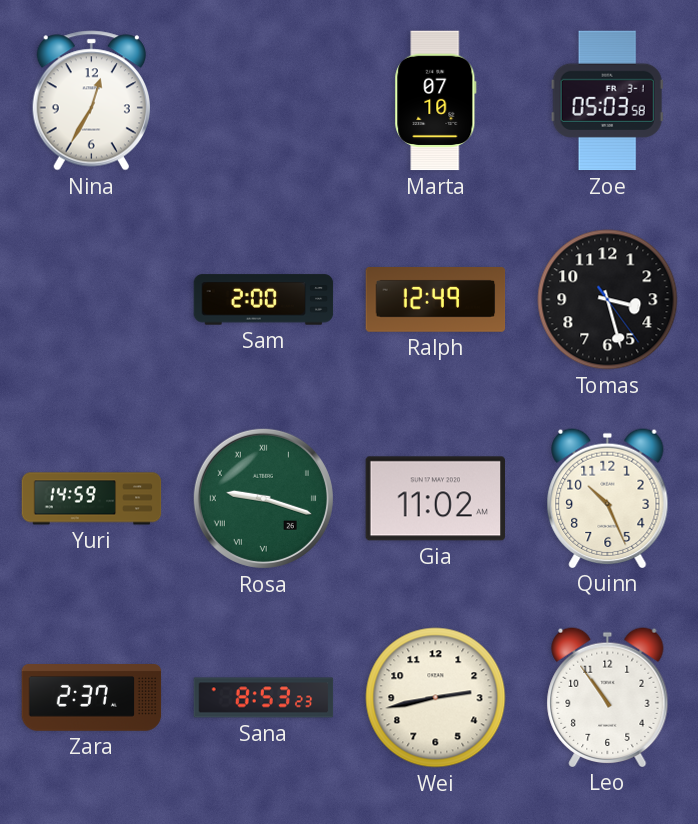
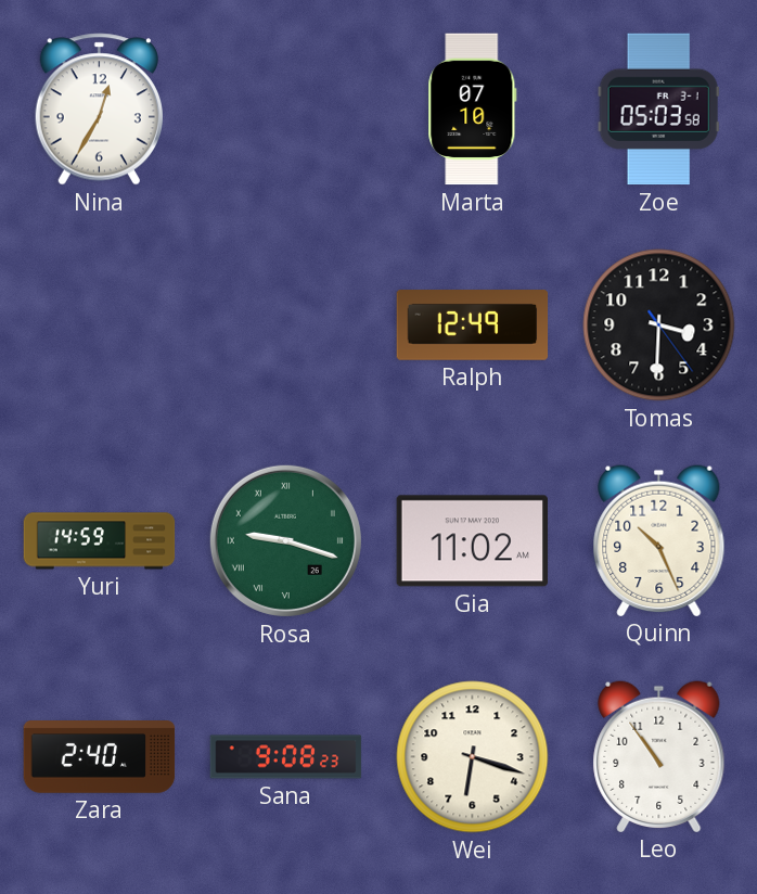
Sam: 2:00 -> none
Tomas: 3:27 -> 3:30
Zara: 2:37 -> 2:40
Sana: 8:53 -> 9:08
Wei: 2:43 -> 6:18
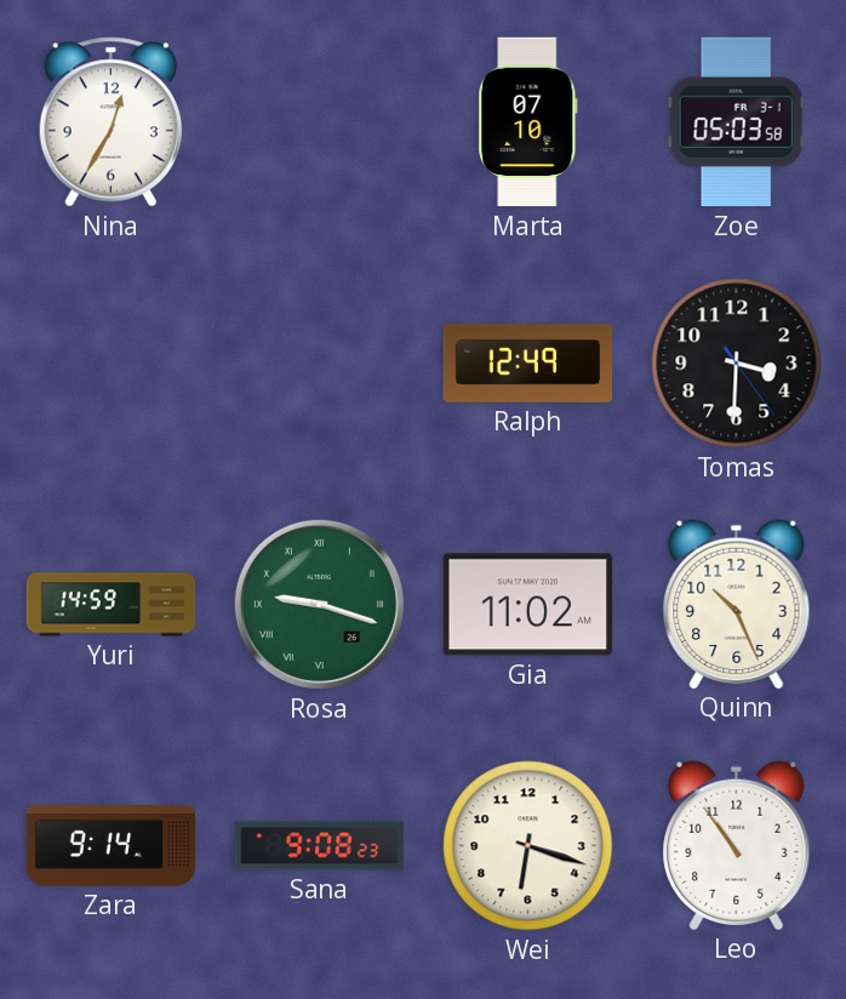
Zara: 2:40 -> 9:14
